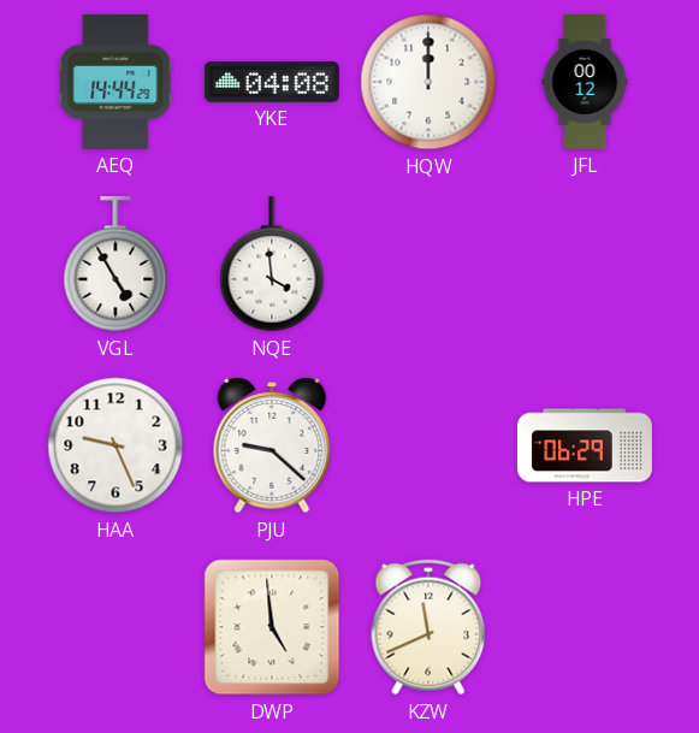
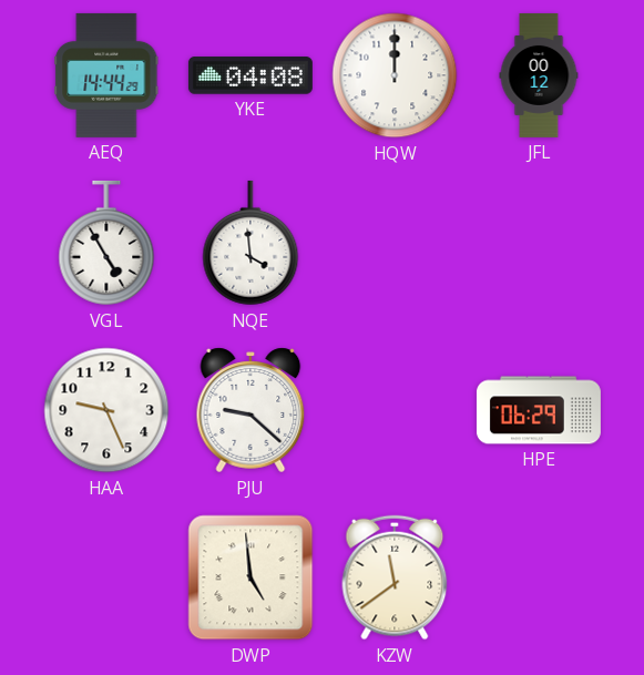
KZW: 11:41 -> 11:39
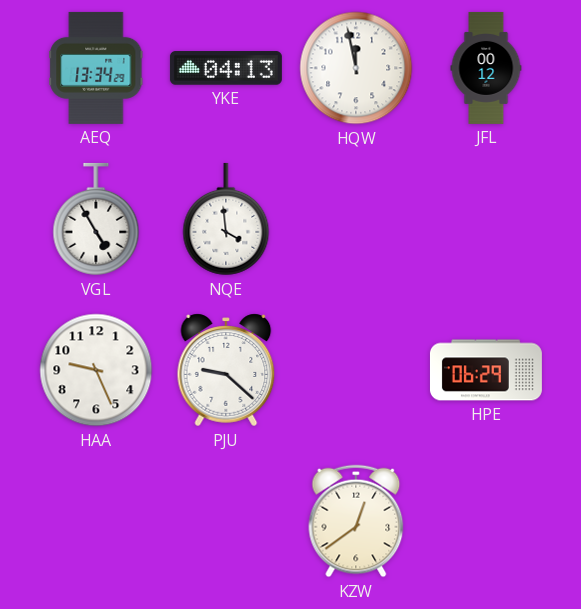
AEQ: 14:44 -> 13:34
YKE: 04:08 -> 04:13
HQW: 12:00 -> 11:58
DWP: 4:59 -> none
KZW: 11:39 -> 12:39
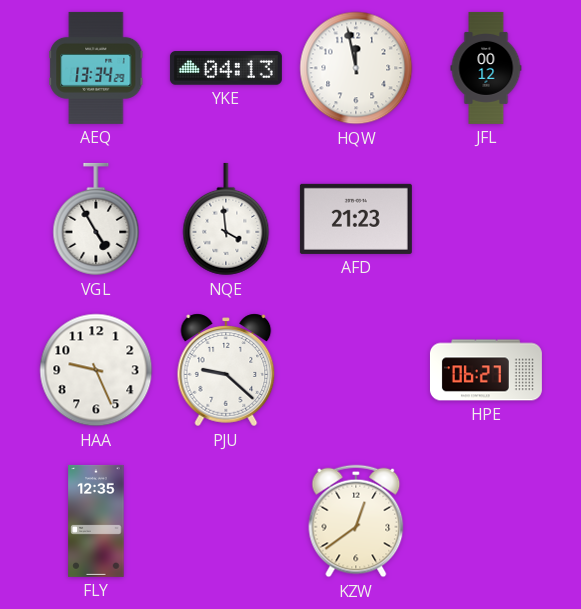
AFD: none -> 21:23
HPE: 06:29 -> 06:27
FLY: none -> 12:35
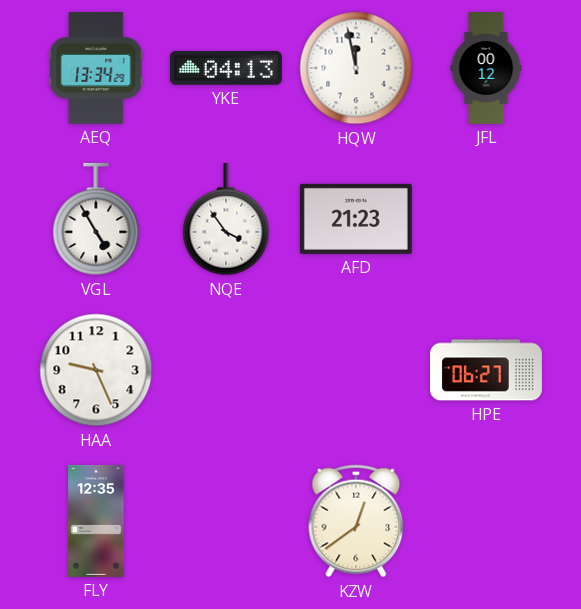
NQE: 3:59 -> 3:54
PJU: 9:22 -> none
